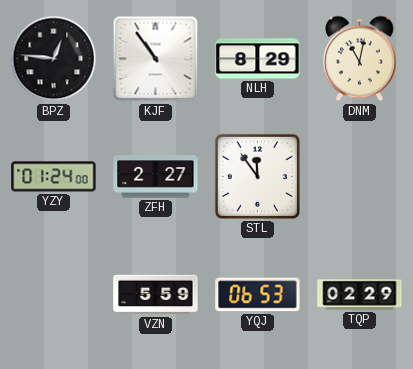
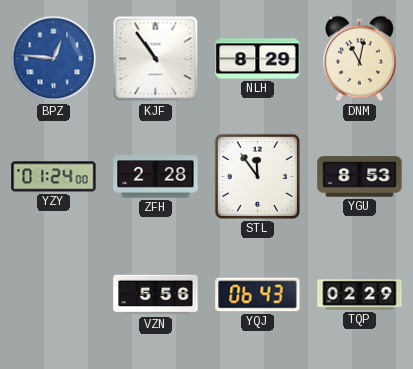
BPZ dial: black -> blue
ZFH: 2:27 -> 2:28
YGU: none -> 8:53
VZN: 5:59 -> 5:56
YQJ: 06:53 -> 06:43
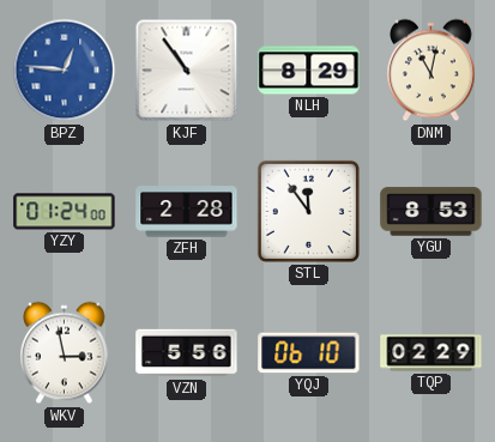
WKV: none -> 2:58
YQJ: 06:43 -> 06:10
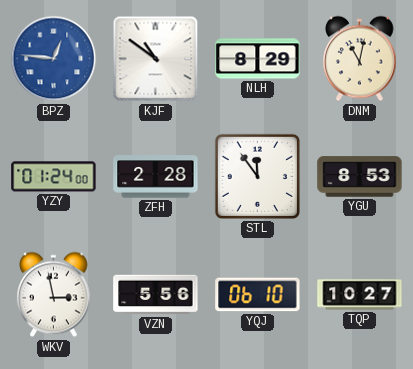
KJF: 10:54 -> 10:51
TQP: 02:29 -> 10:27
